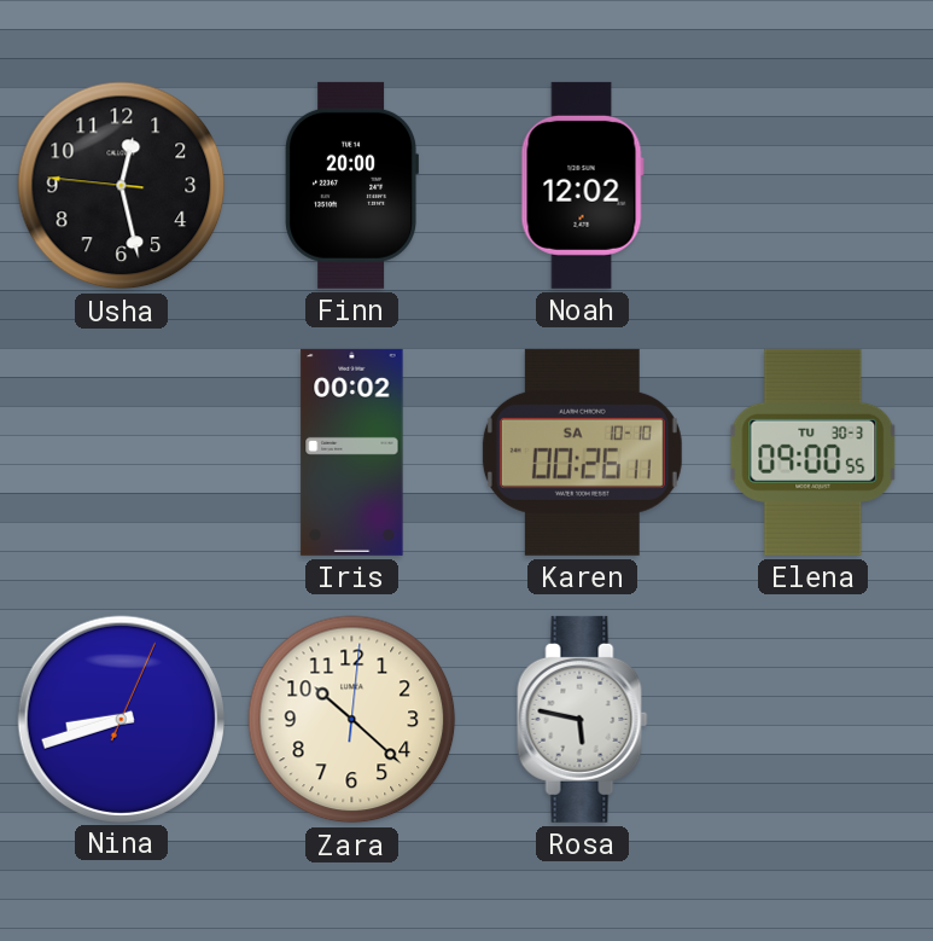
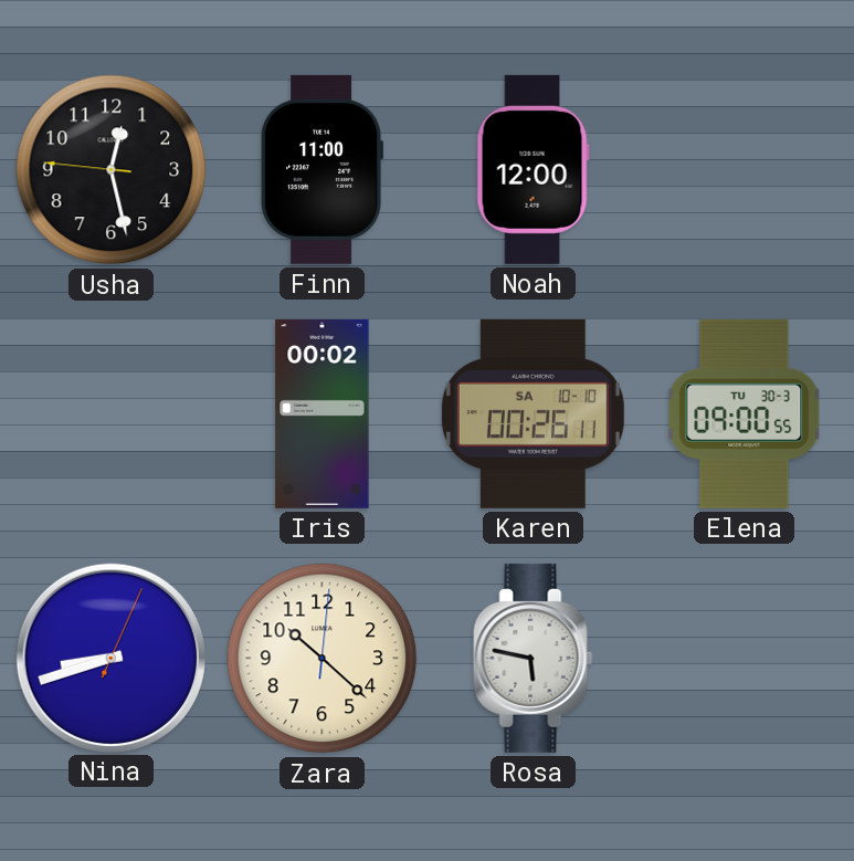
Finn: 20:00 -> 11:00
Noah: 12:02 -> 12:00
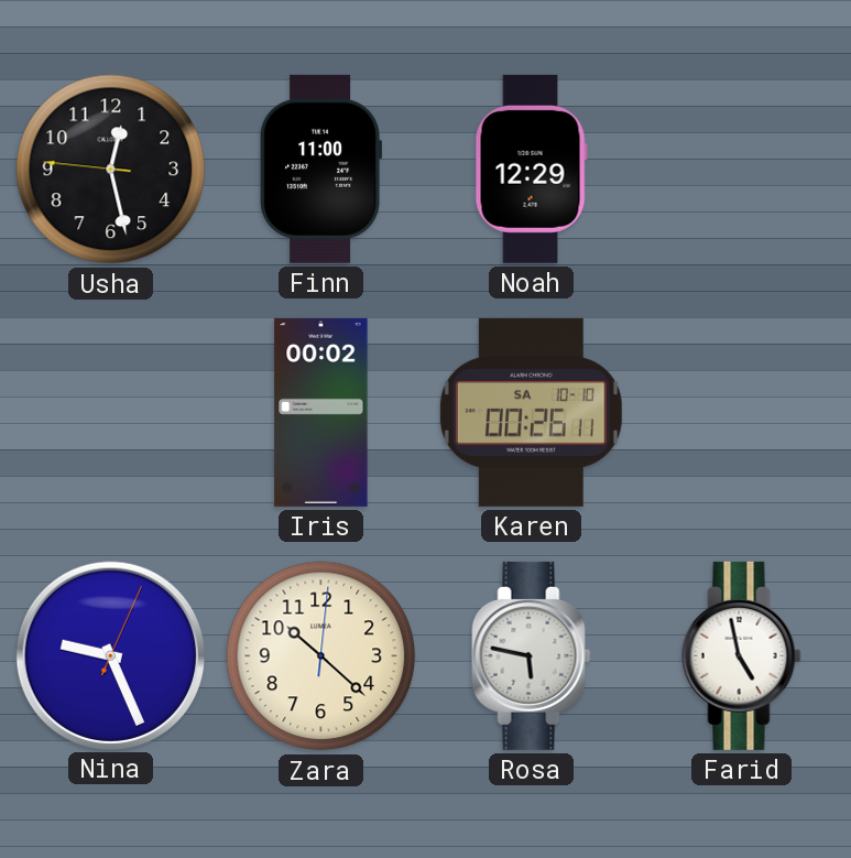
Noah: 12:00 -> 12:29
Elena: 09:00 -> none
Nina: 8:42 -> 9:26
Farid: none -> 4:58
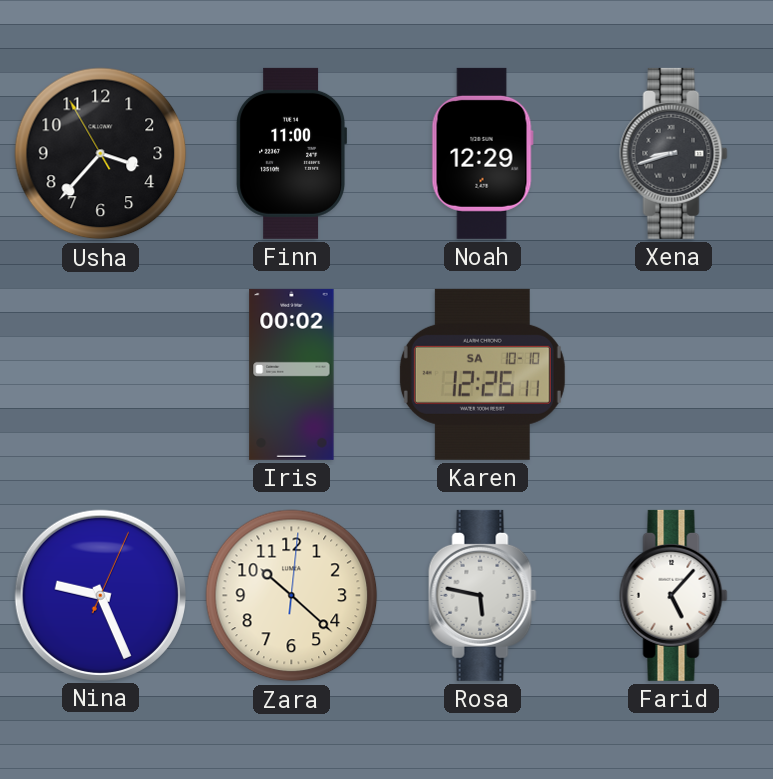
Usha: 12:27 -> 3:36
Xena: none -> 8:42
Karen: 00:26 -> 12:26
Farid: 4:58 -> 5:07
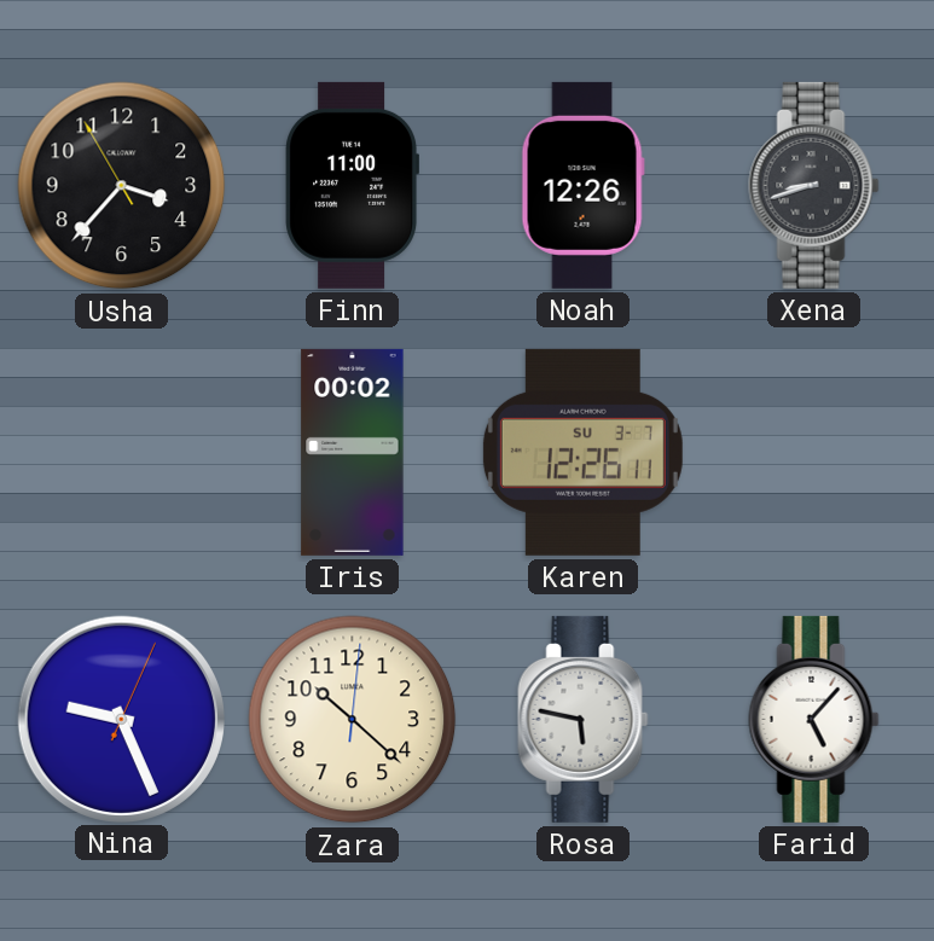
Noah: 12:29 -> 12:26
Karen date: SA 10-10 -> SU 3-7
